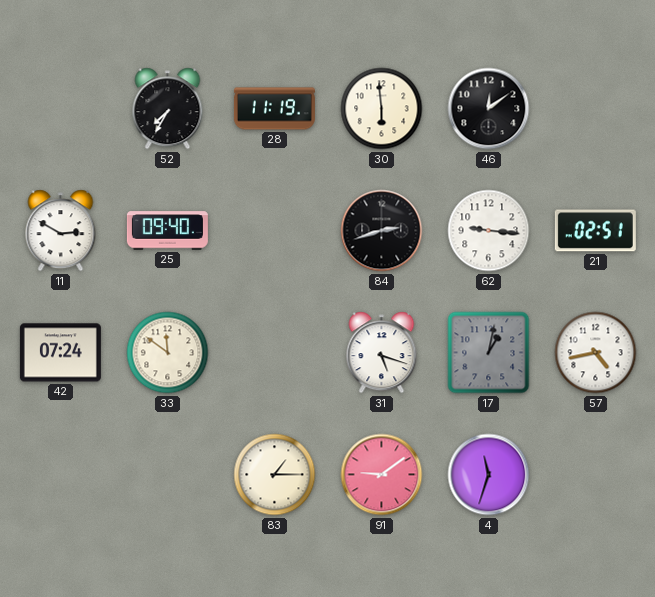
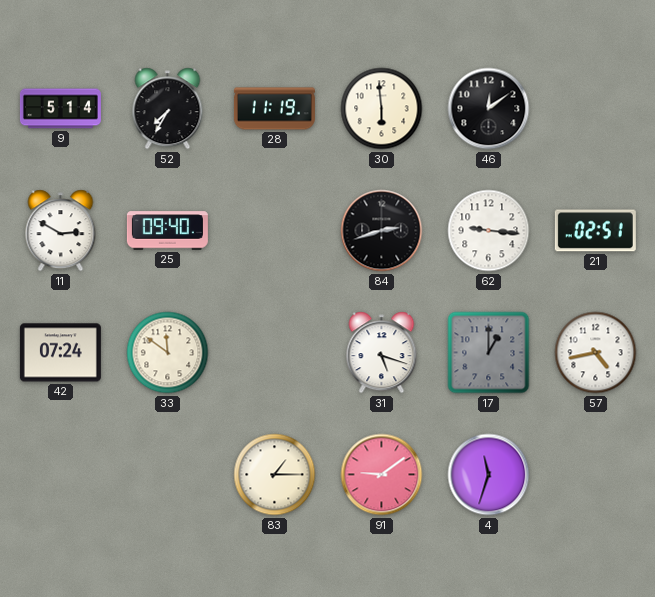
9: none -> 5:14
17: 1:02 -> 1:00
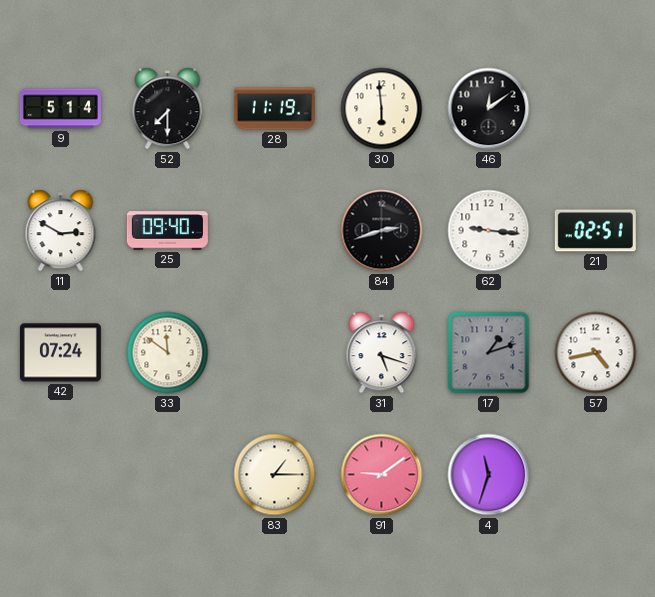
52: 7:35 -> 7:30
17: 1:00 -> 1:12
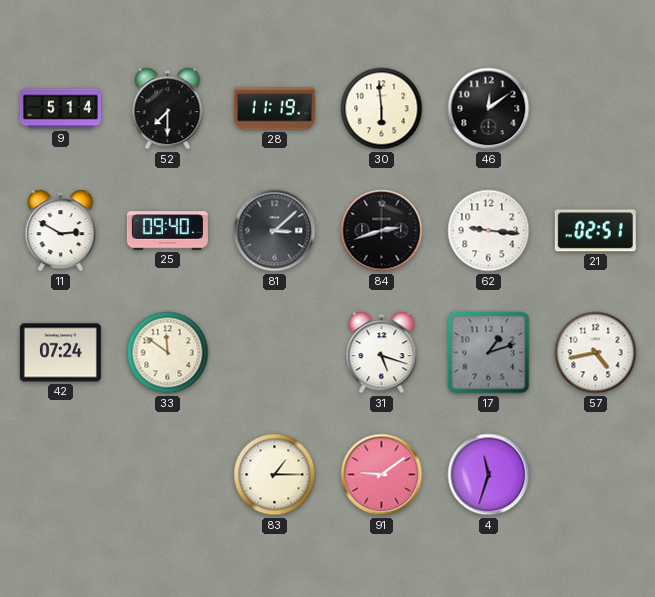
81: none -> 3:08
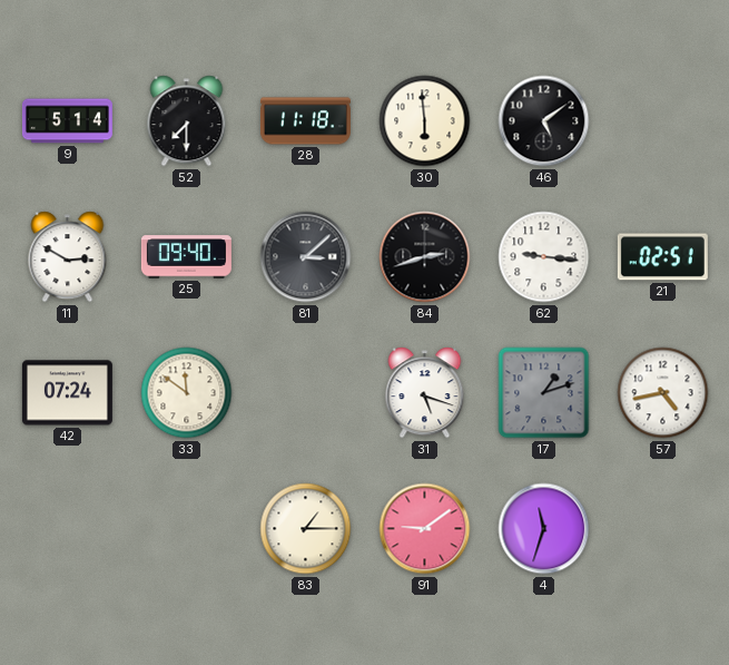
28: 11:19 -> 11:18
46: 12:09 -> 5:09
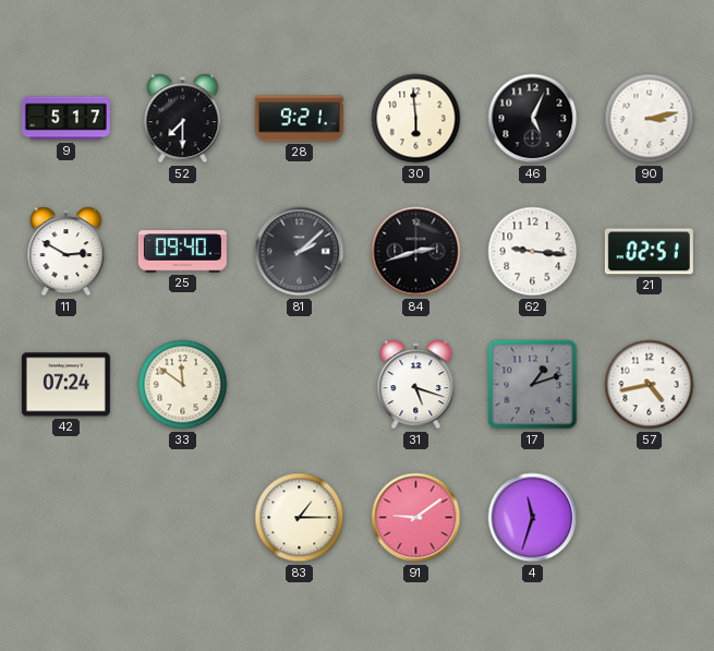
9: 5:14 -> 5:17
28: 11:18 -> 9:21
46: 5:09 -> 5:04
90: none -> 3:13
81: 3:08 -> 2:08
